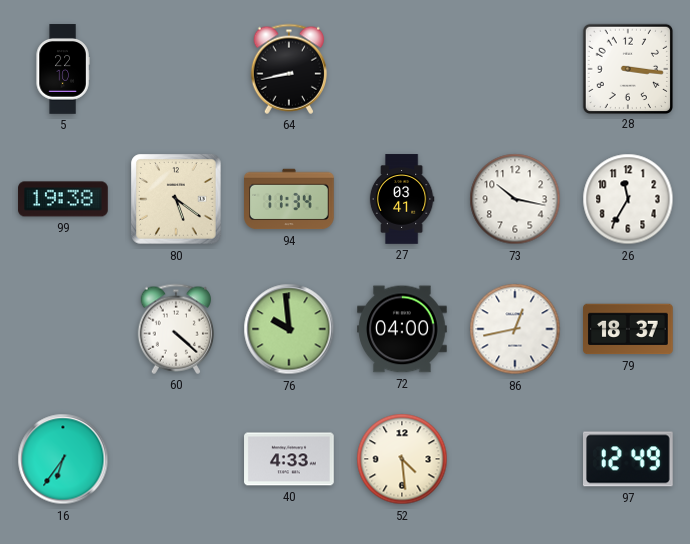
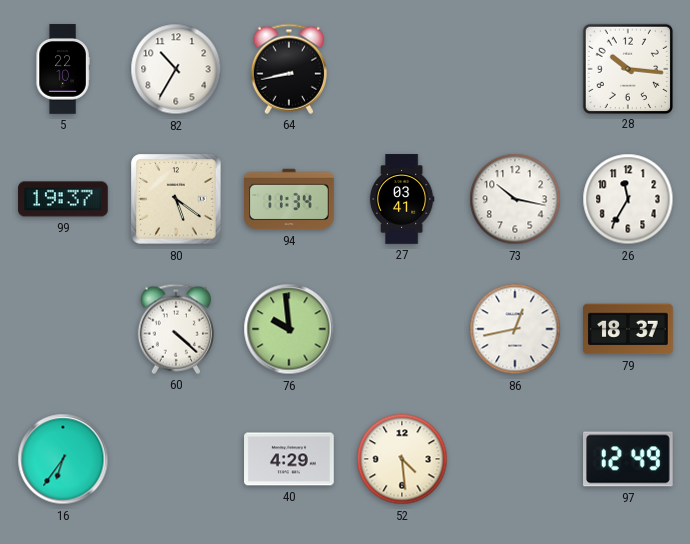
82: none -> 10:35
28: 3:16 -> 10:16
99: 19:38 -> 19:37
72: 04:00 -> none
40: 4:33 -> 4:29
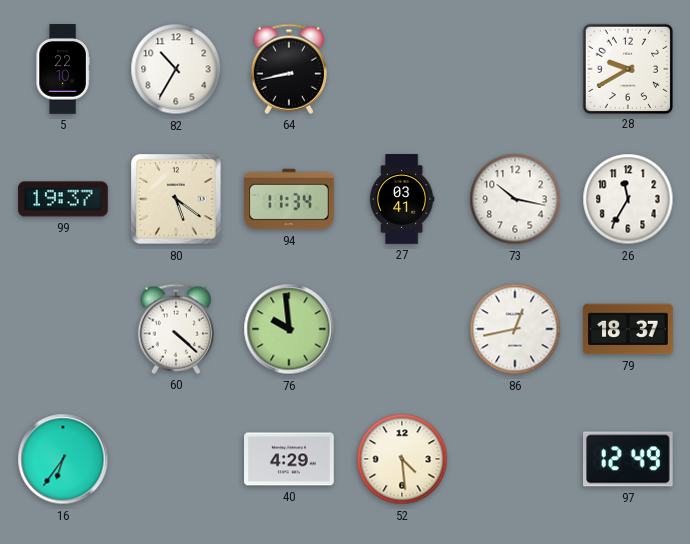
28: 10:16 -> 9:40
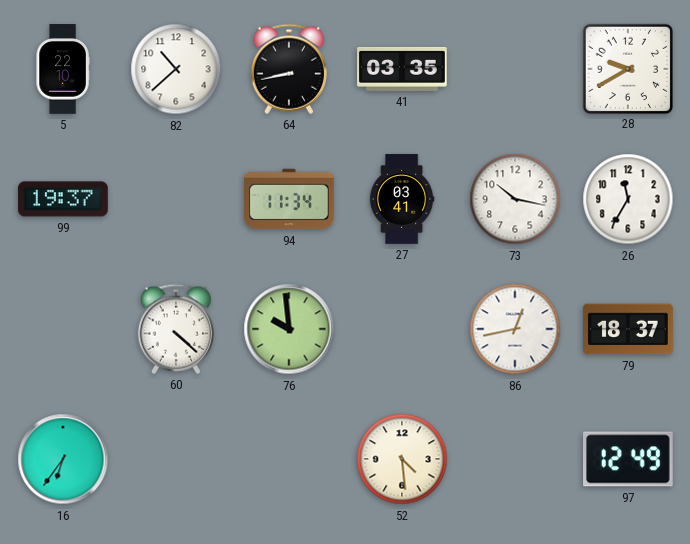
82: 10:35 -> 10:38
41: none -> 03:35
80: 5:21 -> none
40: 4:29 -> none
